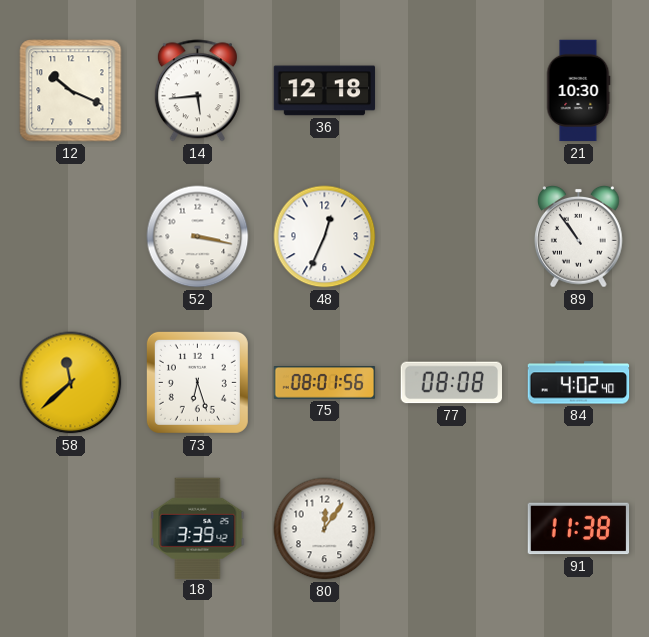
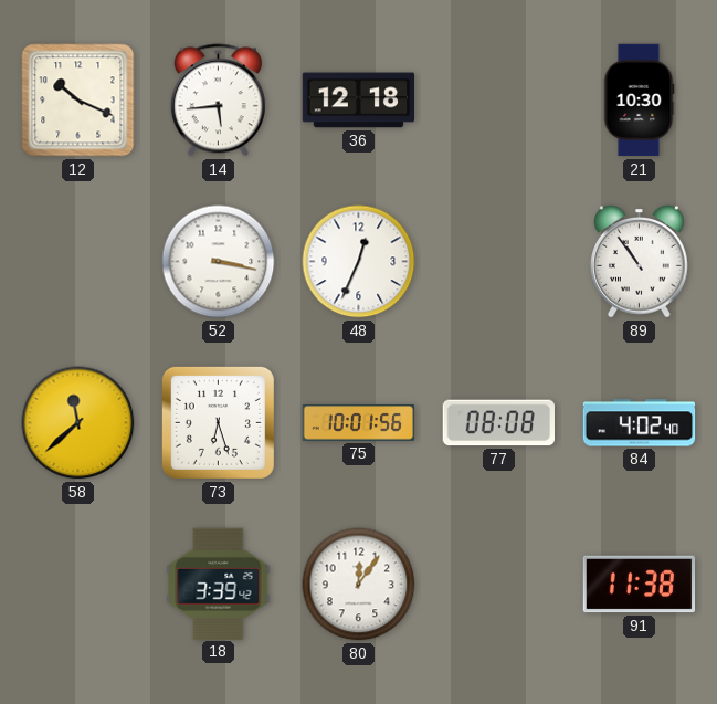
75: 08:01 -> 10:01
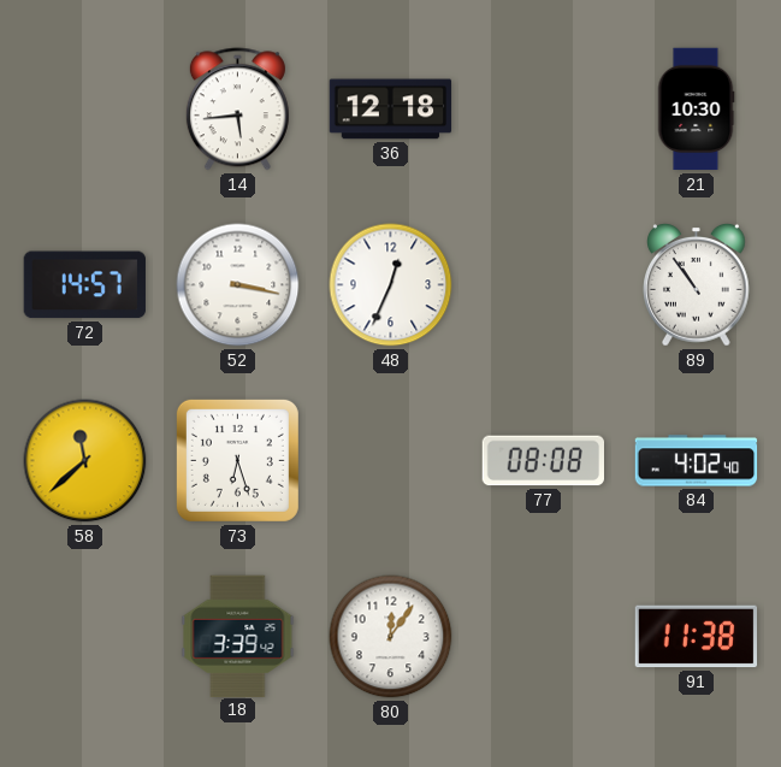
12: 10:19 -> none
72: none -> 14:57
75: 10:01 -> none
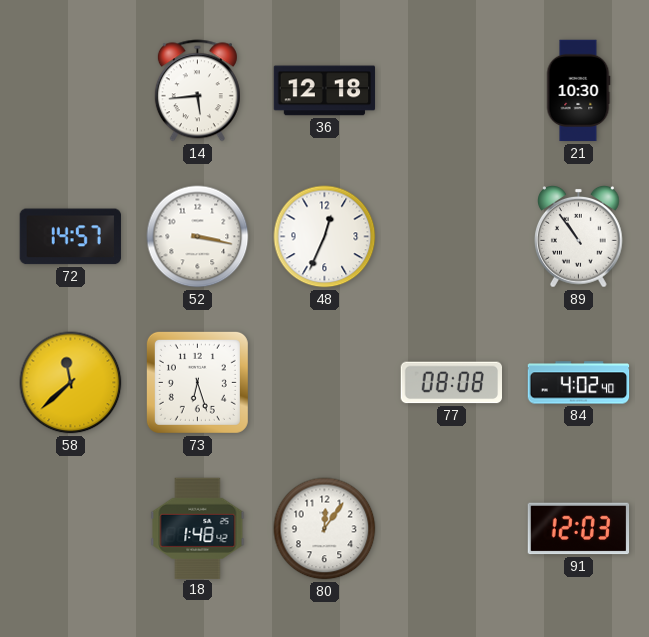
18: 3:39 -> 1:48
91: 11:38 -> 12:03
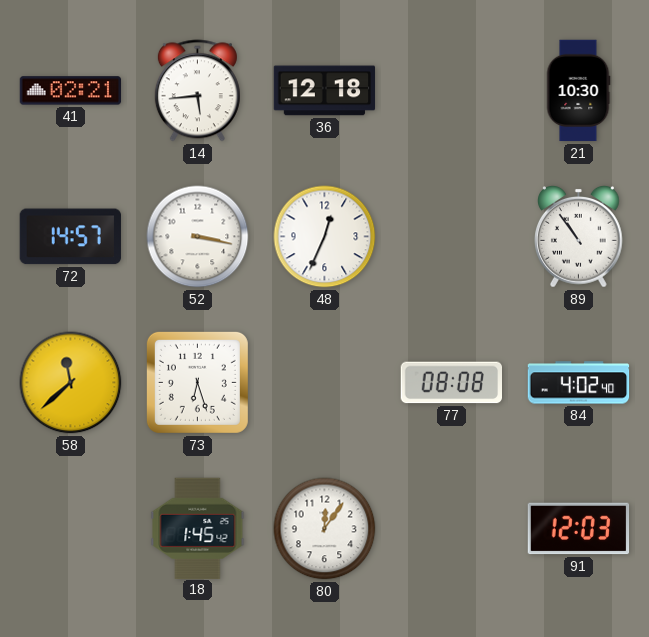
41: none -> 02:21
18: 1:48 -> 1:45
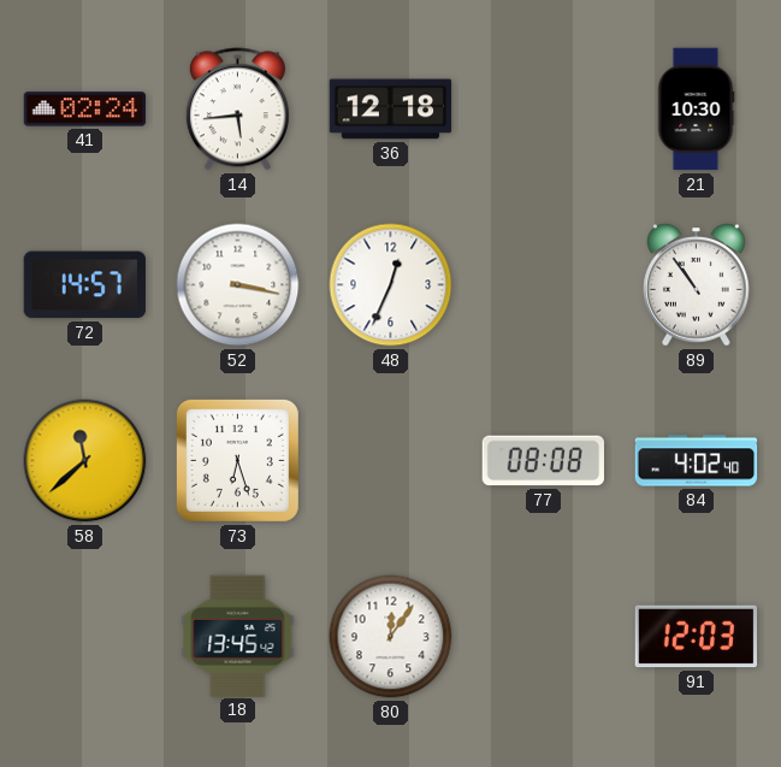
41: 02:21 -> 02:24
18: 1:45 -> 13:45
